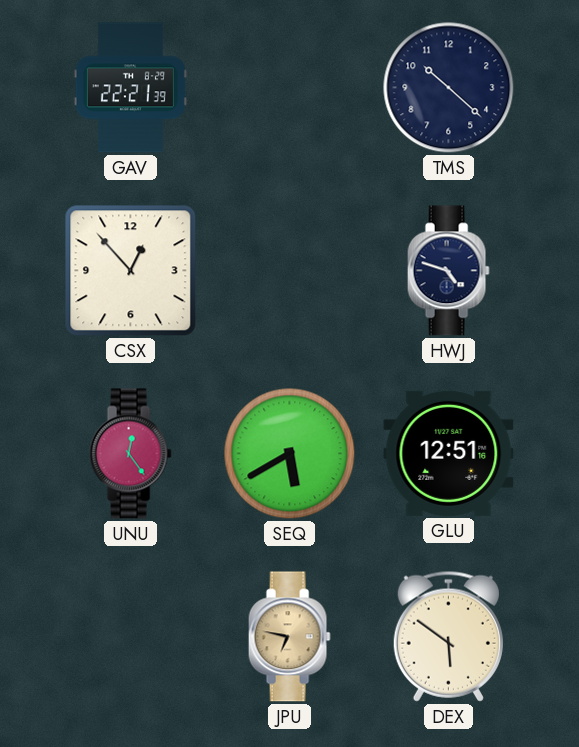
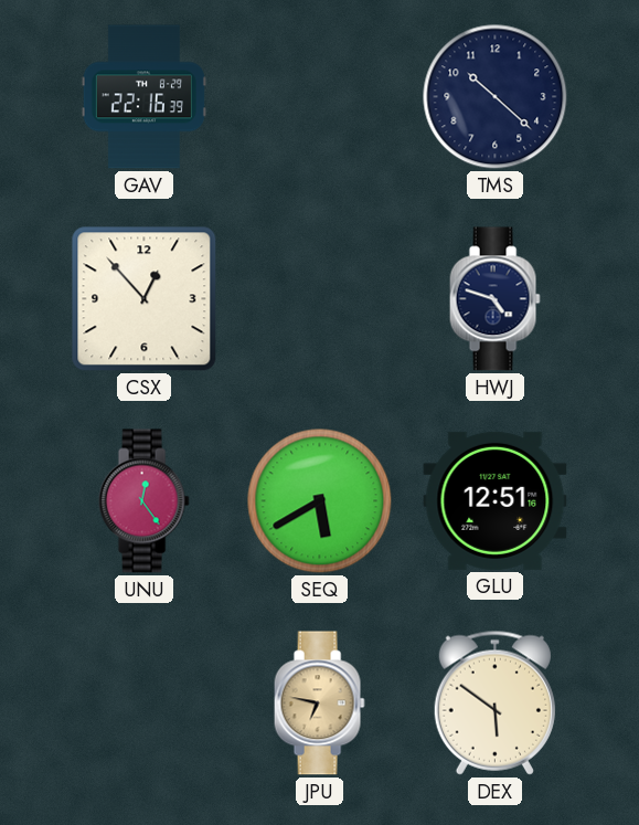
GAV: 22:21 -> 22:16
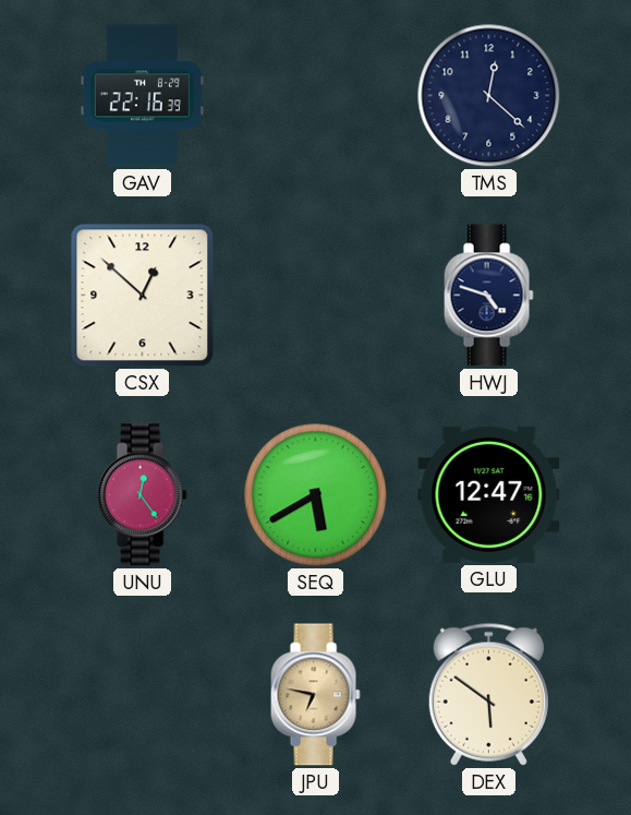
TMS: 10:22 -> 12:22
CSX: 12:53 -> 12:52
GLU: 12:51 -> 12:47
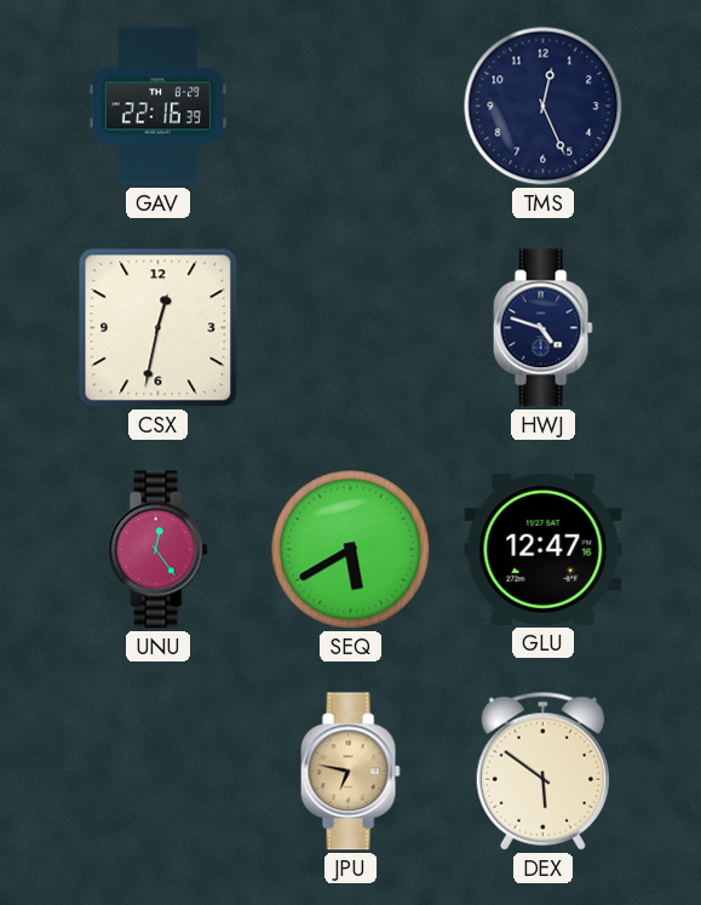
TMS: 12:22 -> 12:26
CSX: 12:52 -> 12:32
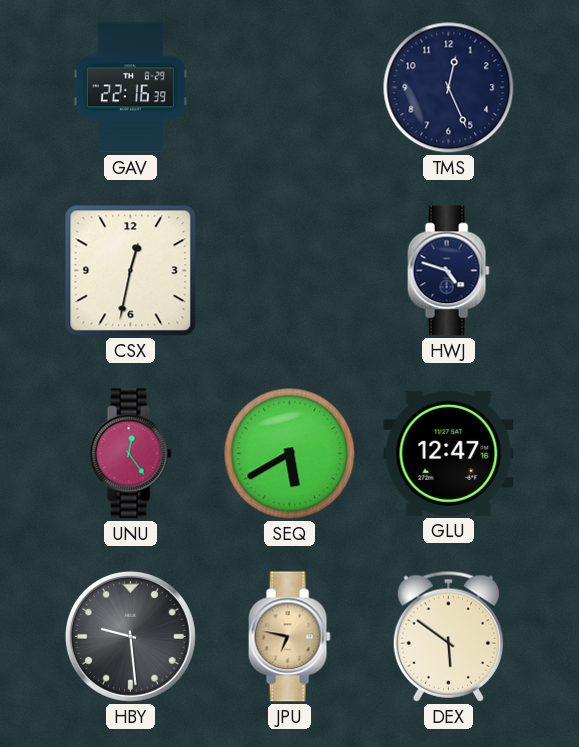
HBY: none -> 9:29
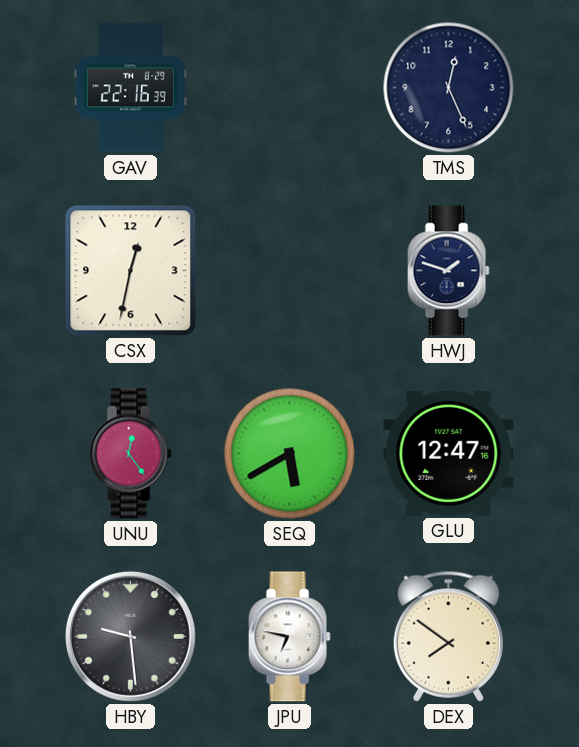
HWJ: 4:48 -> 1:48
JPU dial: champagne -> white
DEX: 5:51 -> 7:51
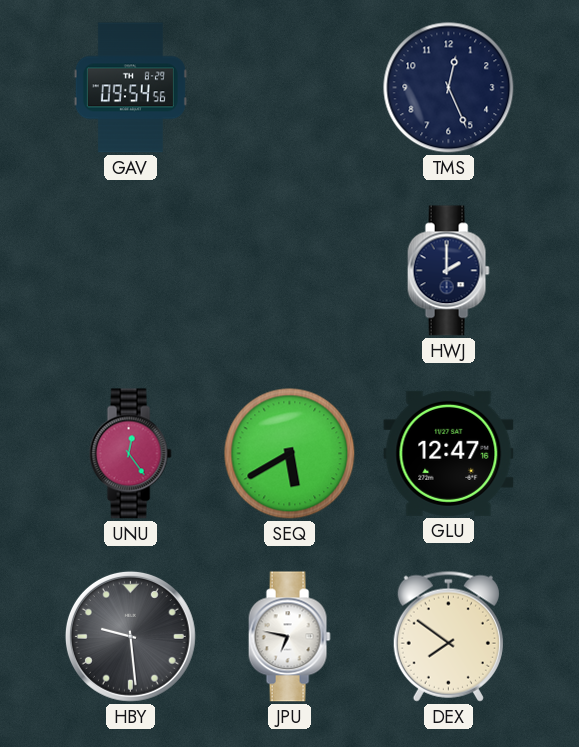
GAV: 22:16 -> 09:54
CSX: 12:32 -> none
HWJ: 1:48 -> 2:00
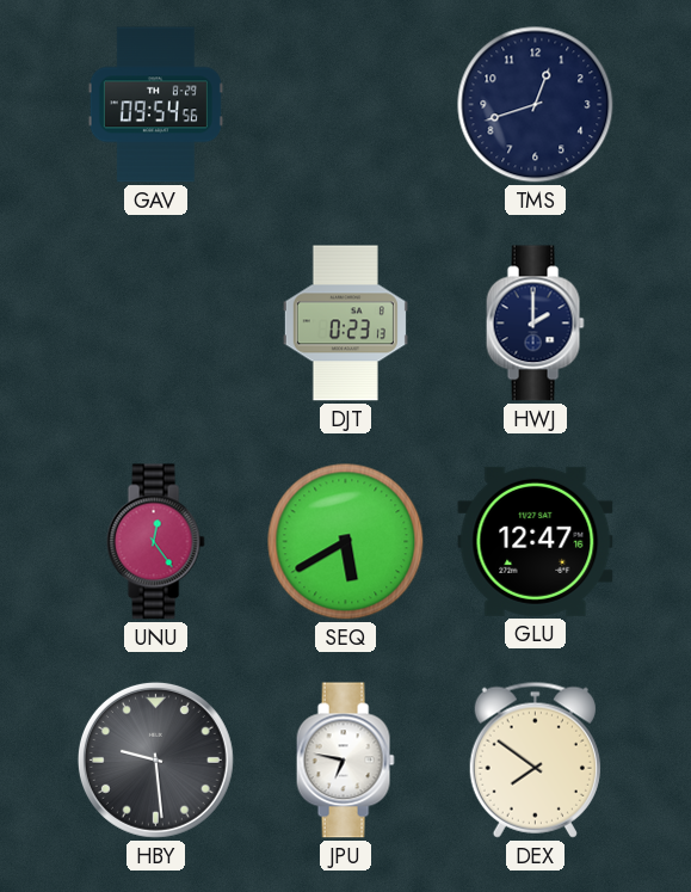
TMS: 12:26 -> 12:42
DJT: none -> 0:23
